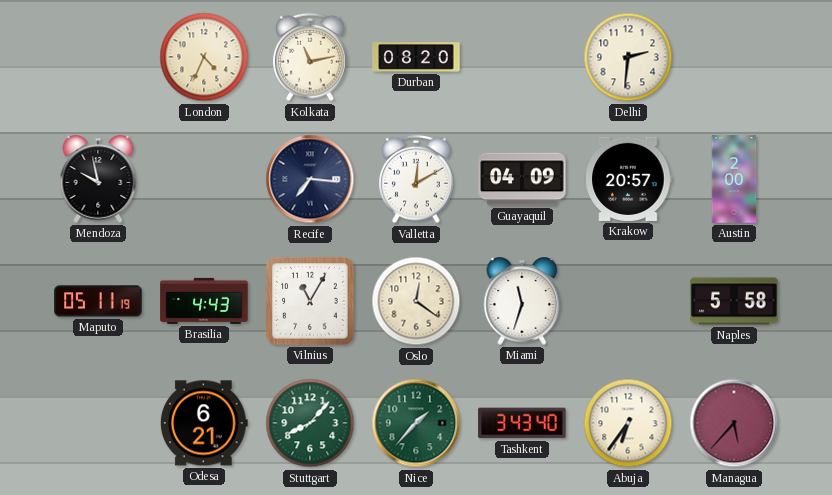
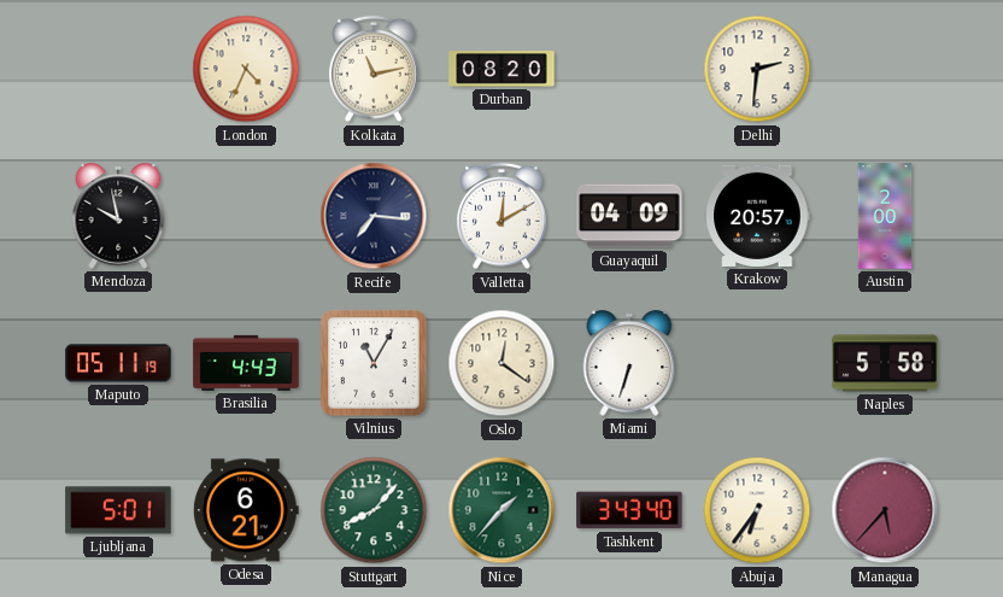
Miami: 11:33 -> 6:33
Ljubljana: none -> 5:01
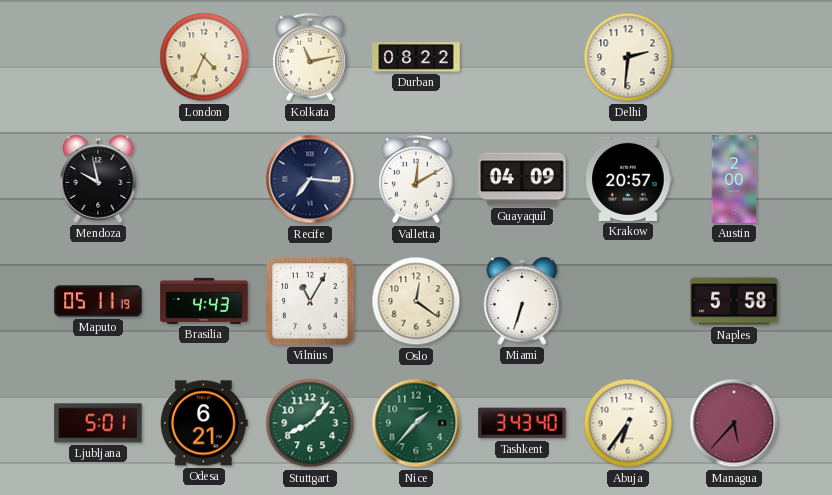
Durban: 08:20 -> 08:22
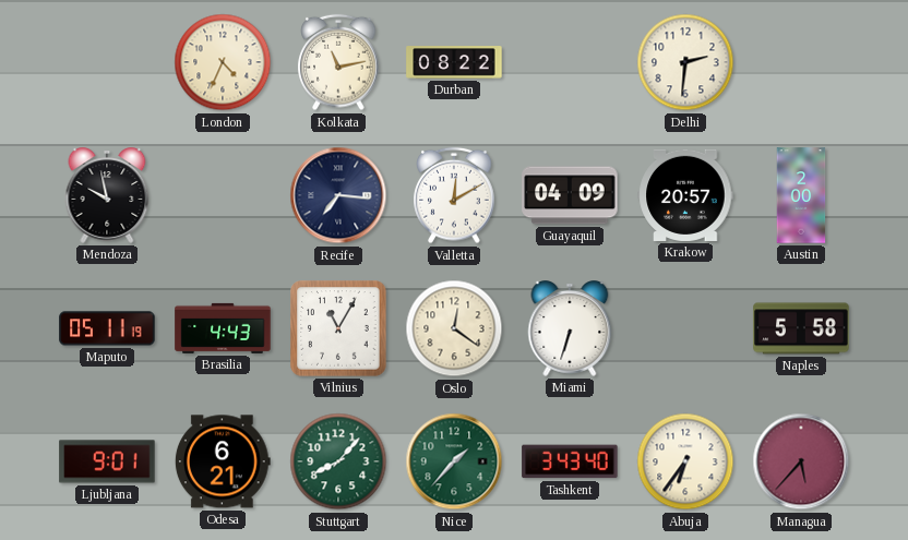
Ljubljana: 5:01 -> 9:01
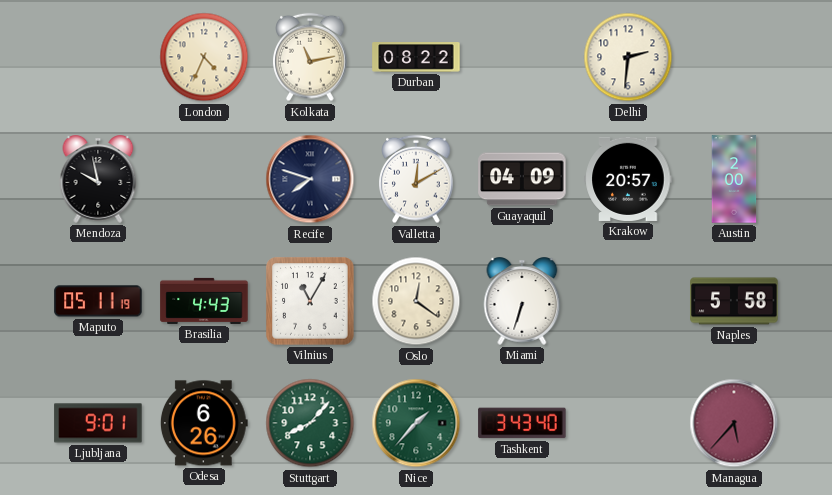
Recife: 7:16 -> 7:48
Odesa: 6:21 -> 6:26
Abuja: 6:36 -> none
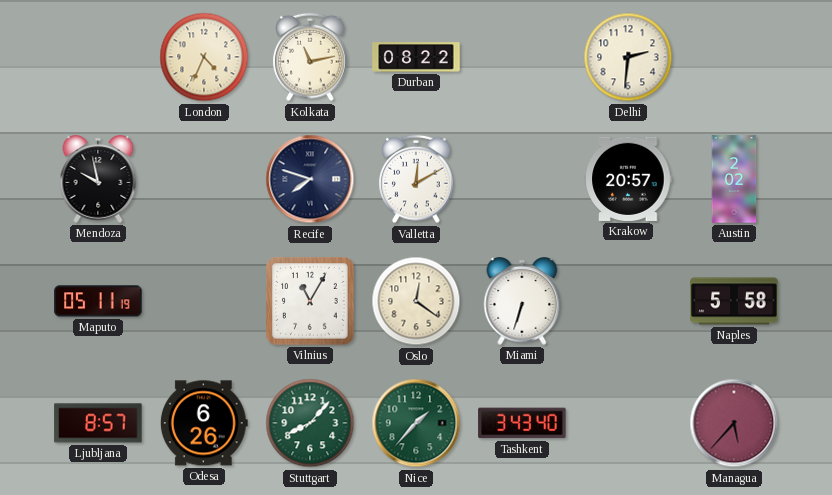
Guayaquil: 04:09 -> none
Austin: 2:00 -> 2:02
Brasilia: 4:43 -> none
Ljubljana: 9:01 -> 8:57
